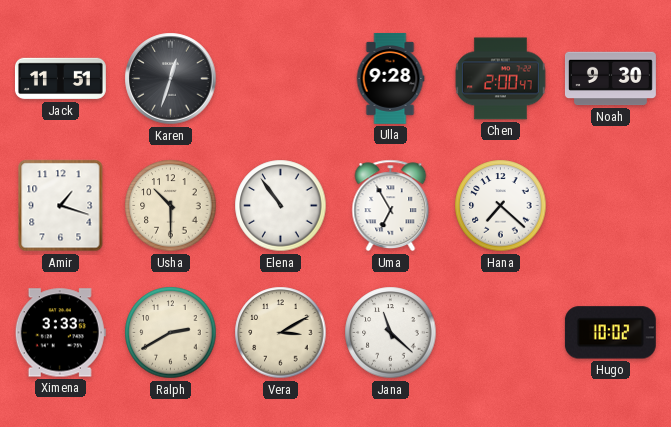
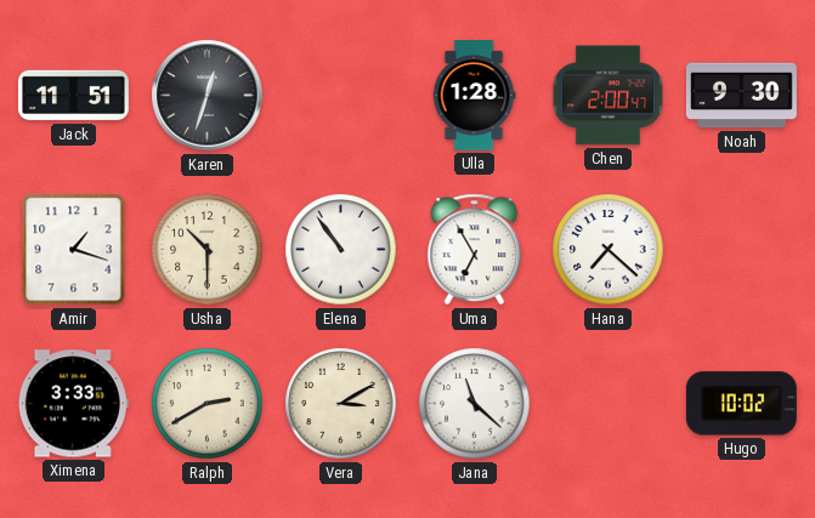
Ulla: 9:28 -> 1:28
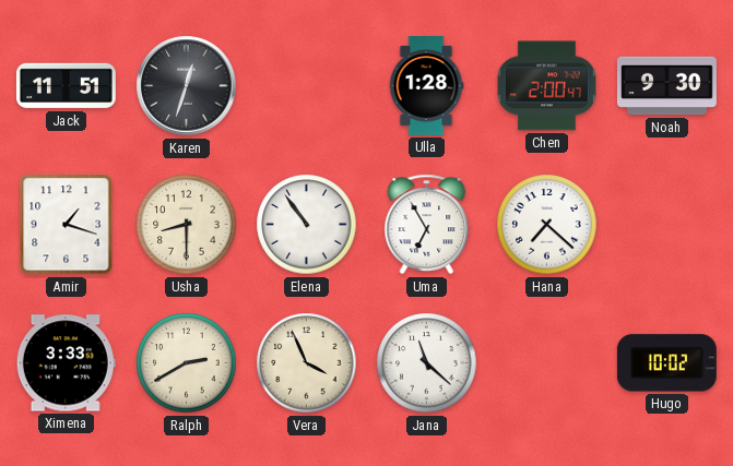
Usha: 10:30 -> 8:30
Vera: 3:10 -> 3:56
